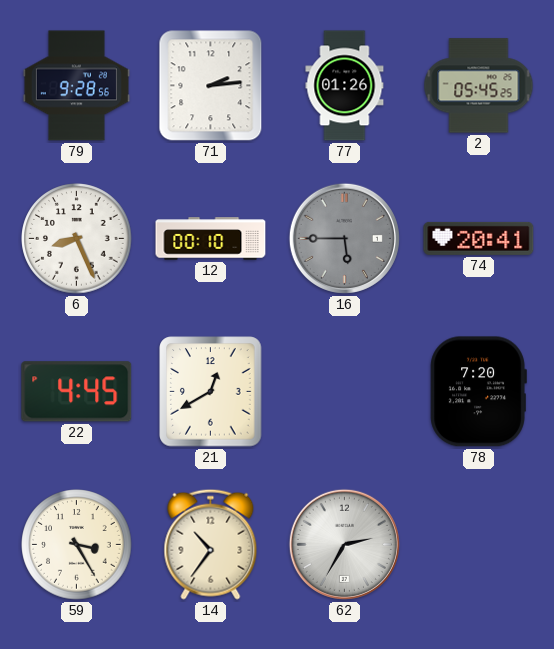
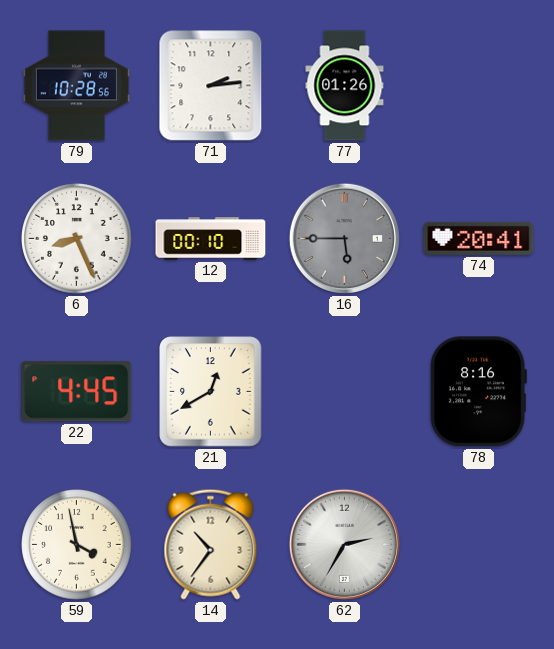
79: 9:28 -> 10:28
2: 05:45 -> none
78: 7:20 -> 8:16
59: 3:25 -> 3:58
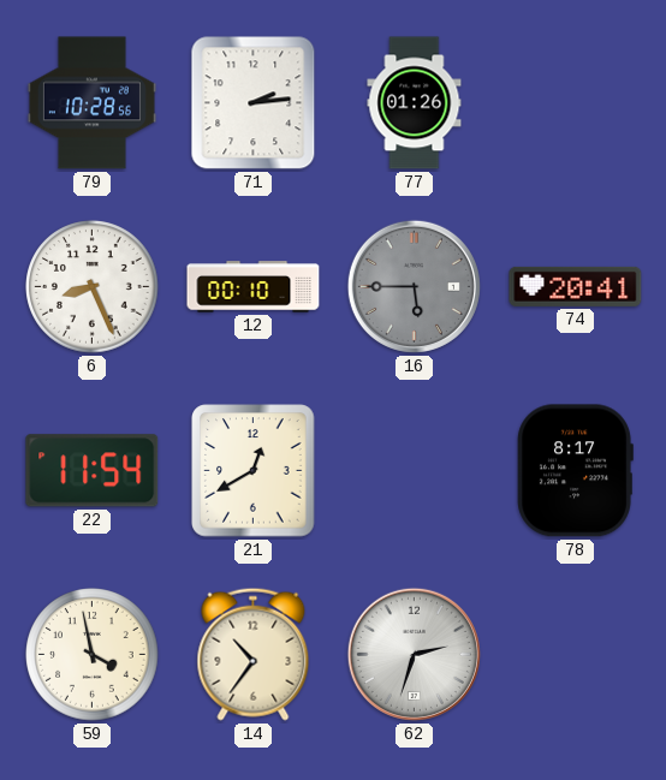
22: 4:45 -> 11:54
78: 8:16 -> 8:17
62: 2:35 -> 2:33
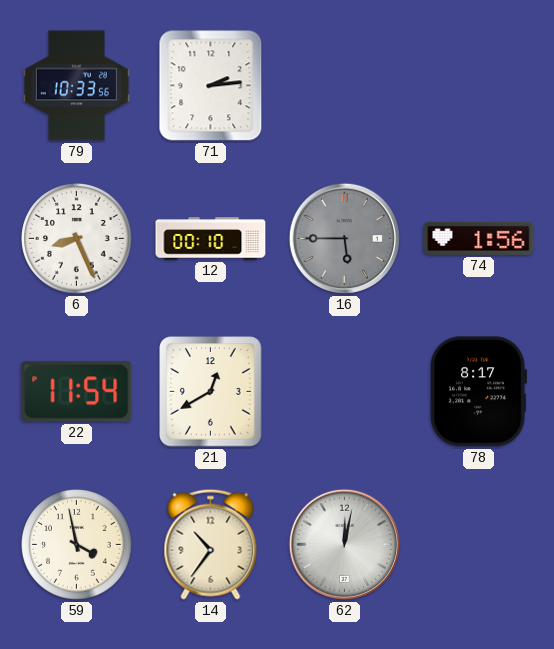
79: 10:28 -> 10:33
77: 01:26 -> none
74: 20:41 -> 1:56
62: 2:33 -> 12:02
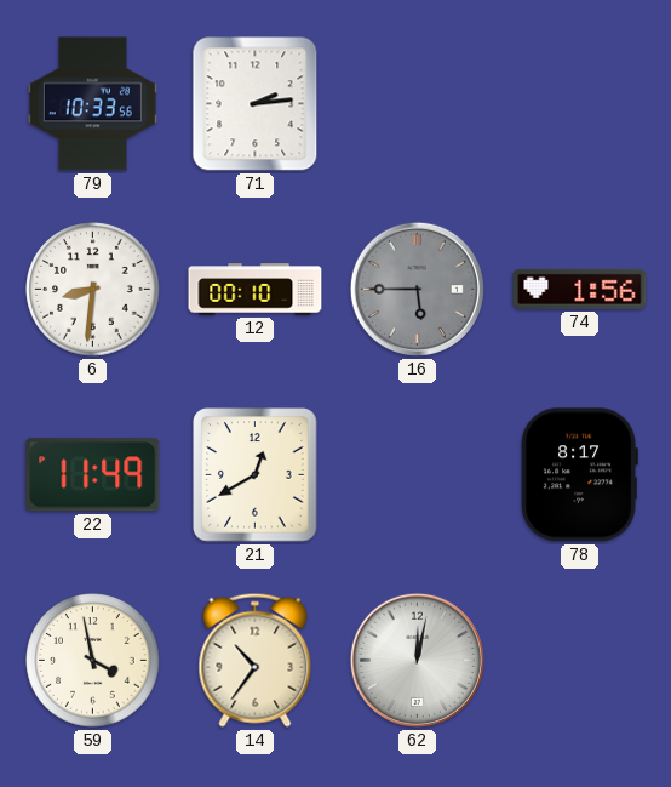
6: 8:26 -> 8:31
22: 11:54 -> 11:49
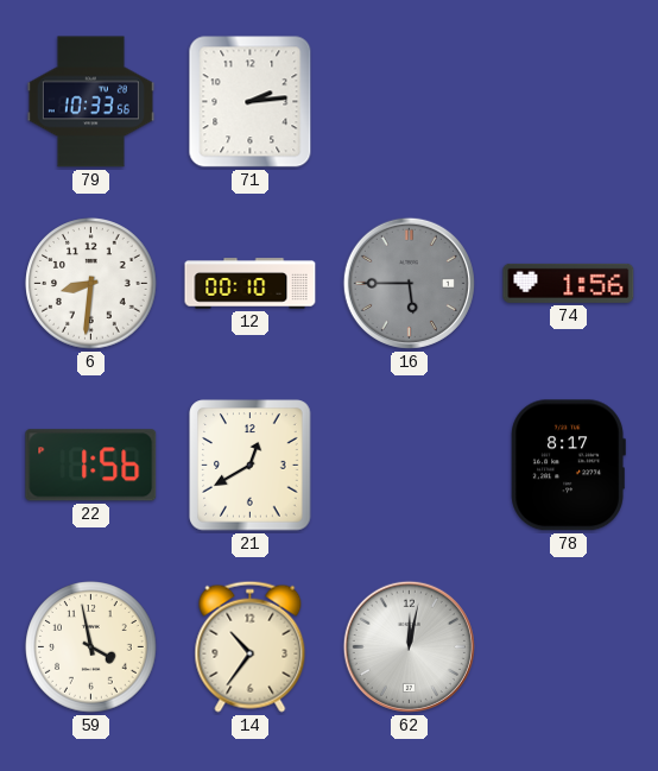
22: 11:49 -> 1:56
